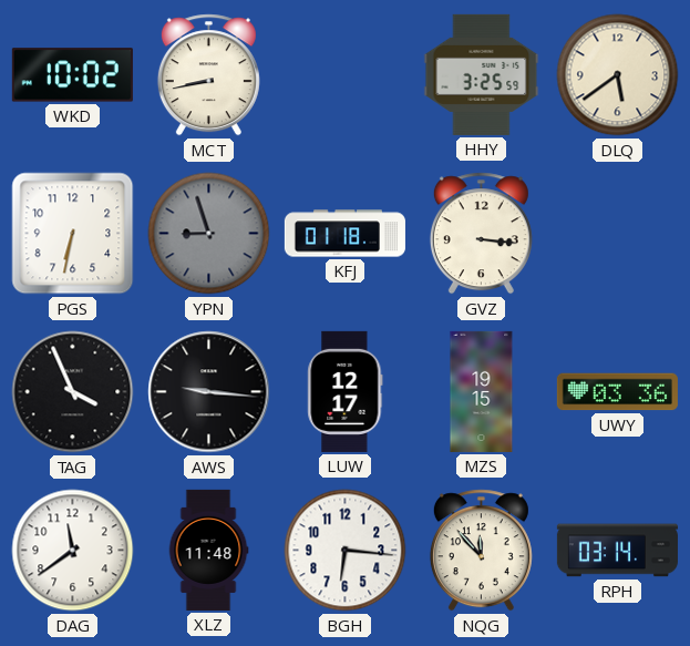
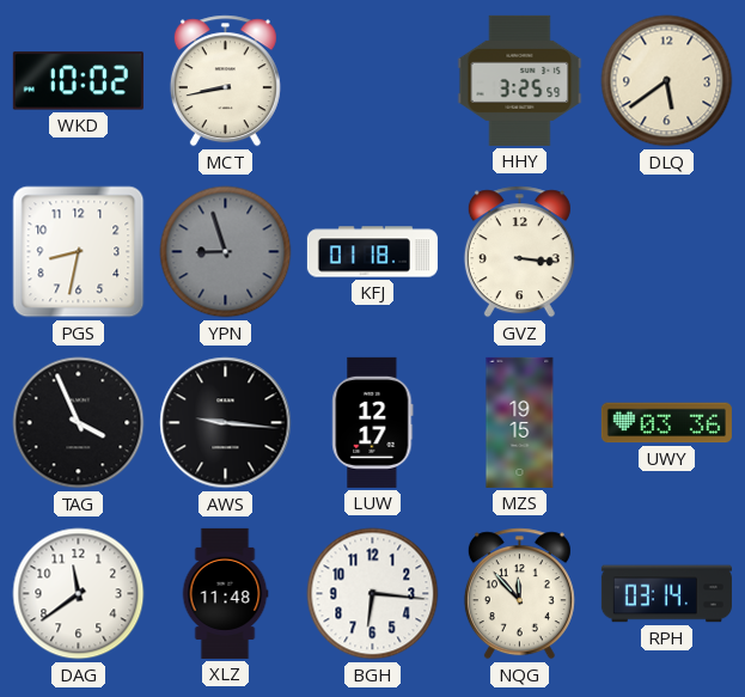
PGS: 6:32 -> 8:32
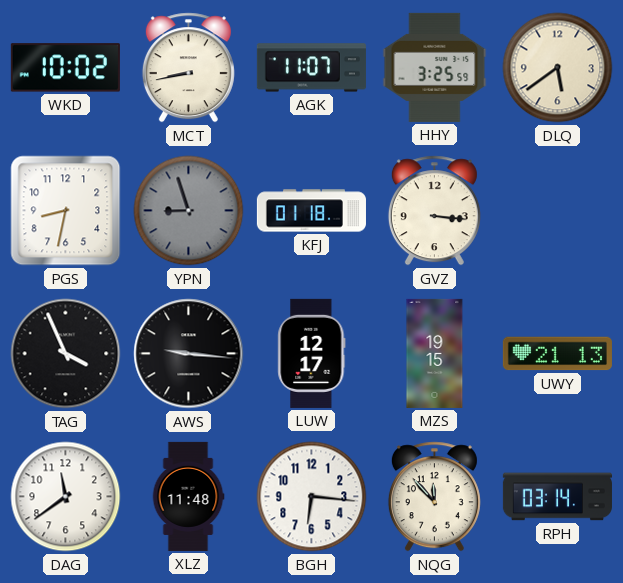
AGK: none -> 11:07
UWY: 03:36 -> 21:13
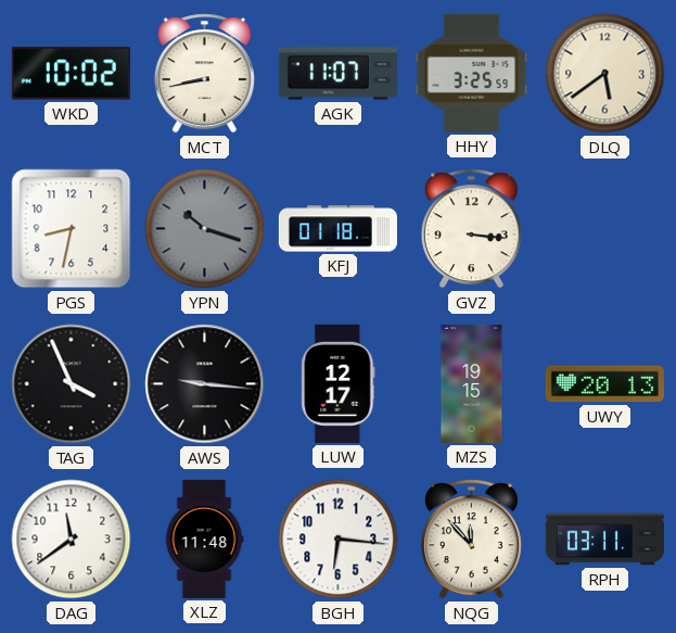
YPN: 8:57 -> 10:18
UWY: 21:13 -> 20:13
RPH: 03:14 -> 03:11
